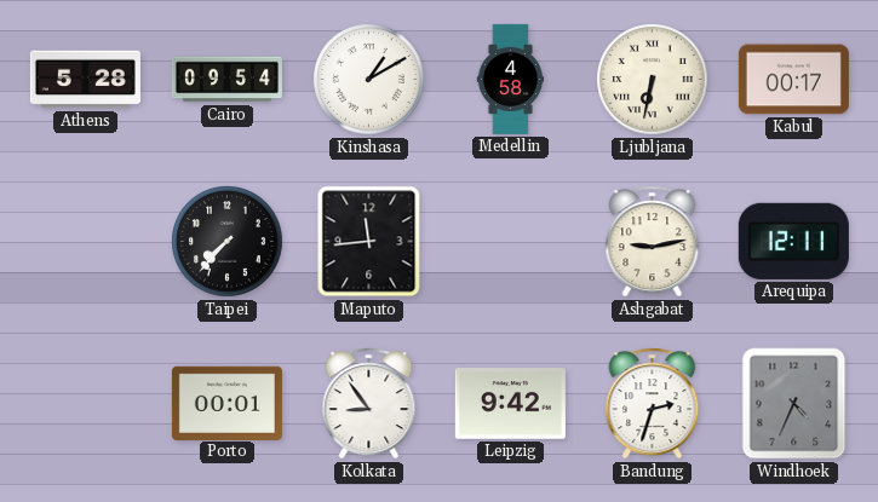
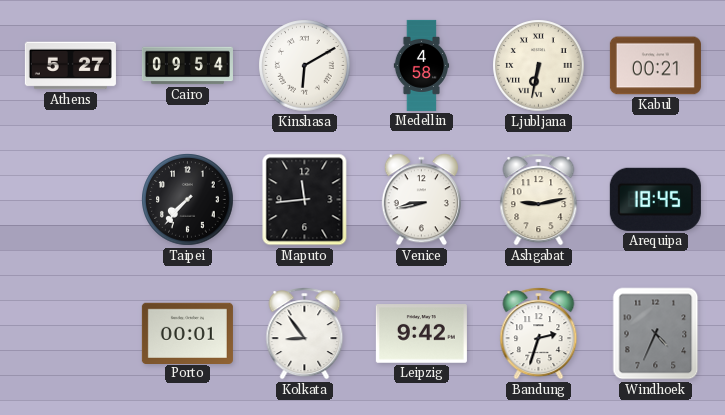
Athens: 5:28 -> 5:27
Kinshasa: 1:10 -> 6:10
Kabul: 00:17 -> 00:21
Venice: none -> 8:43
Arequipa: 12:11 -> 18:45
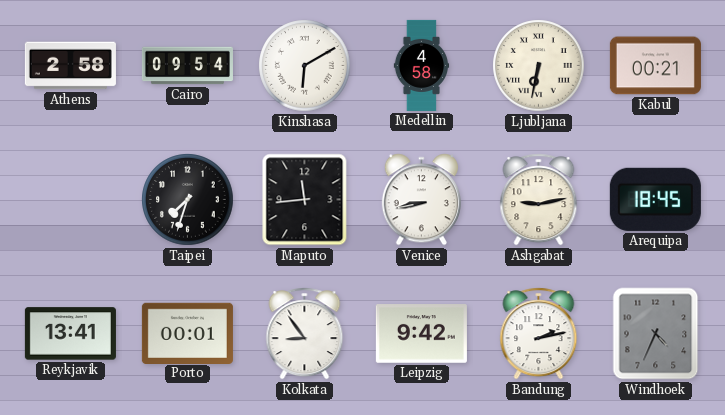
Athens: 5:27 -> 2:58
Taipei: 7:37 -> 7:33
Reykjavik: none -> 13:41
Bandung: 2:33 -> 2:13
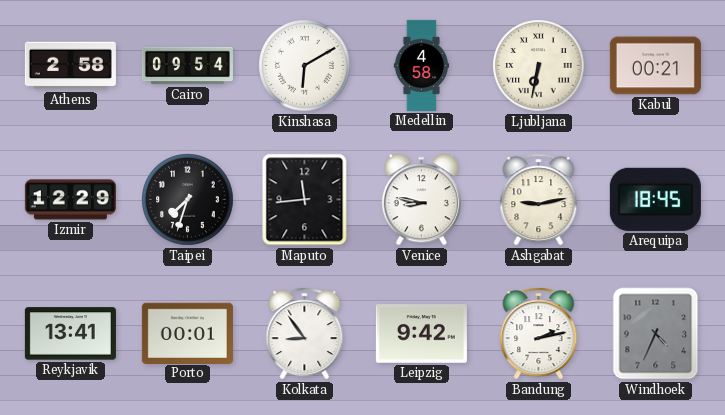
Izmir: none -> 12:29
Venice: 8:43 -> 8:47
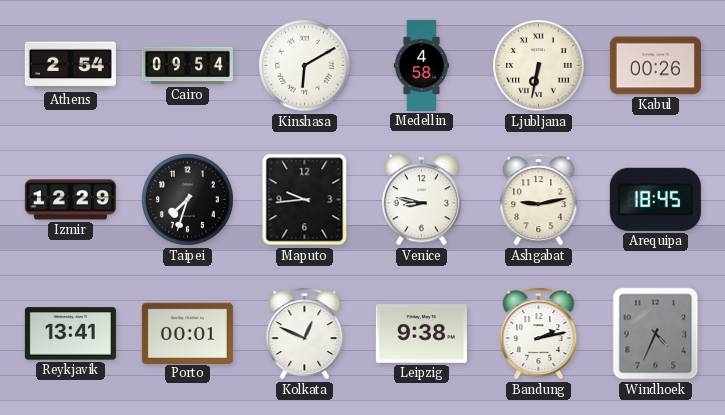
Athens: 2:58 -> 2:54
Kabul: 00:21 -> 00:26
Maputo: 11:44 -> 9:44
Kolkata: 8:54 -> 12:49
Leipzig: 9:42 -> 9:38
